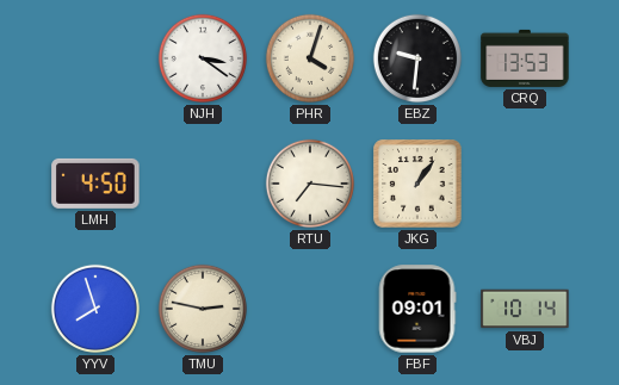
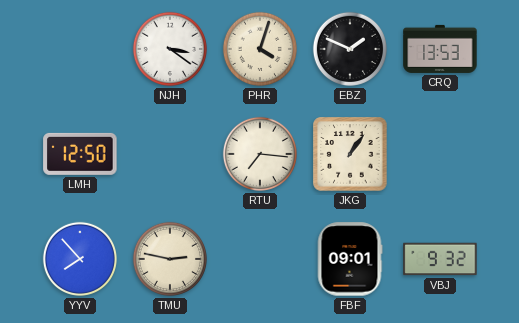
EBZ: 9:31 -> 1:49
LMH: 4:50 -> 12:50
YYV: 7:57 -> 7:53
VBJ: 10:14 -> 9:32
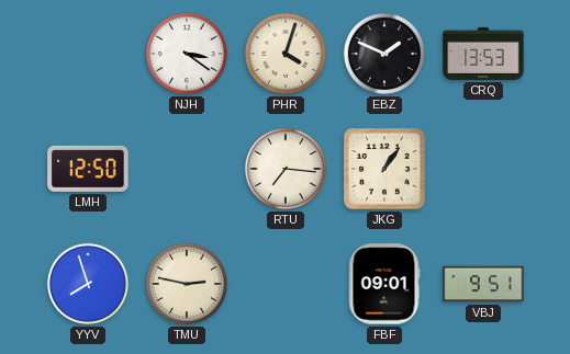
YYV: 7:53 -> 7:57
VBJ: 9:32 -> 9:51
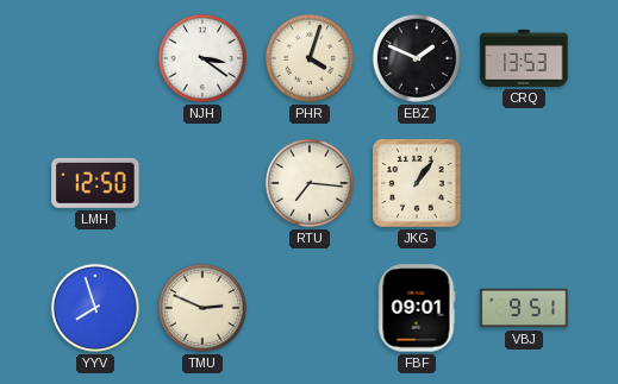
TMU: 2:47 -> 2:49
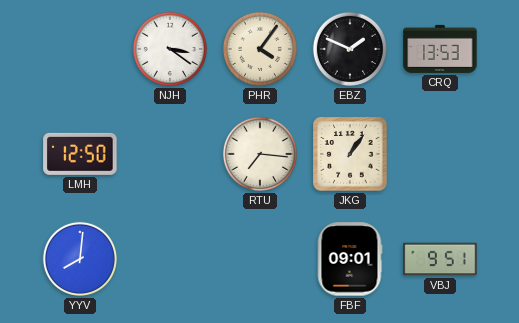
PHR: 4:03 -> 4:06
YYV: 7:57 -> 8:01
TMU: 2:49 -> none
